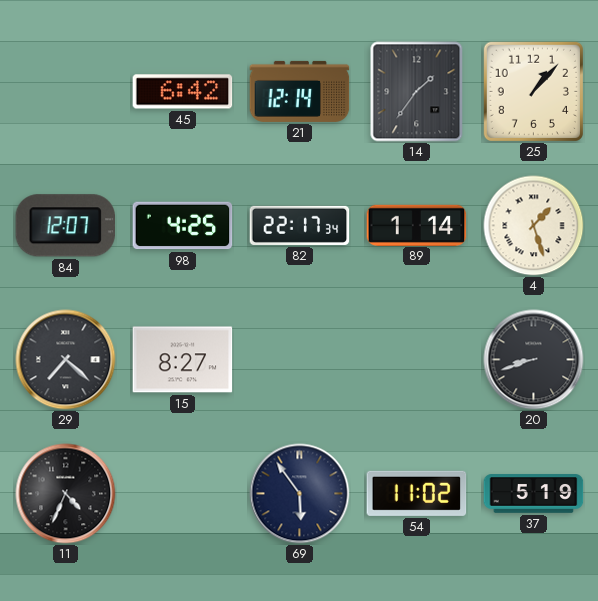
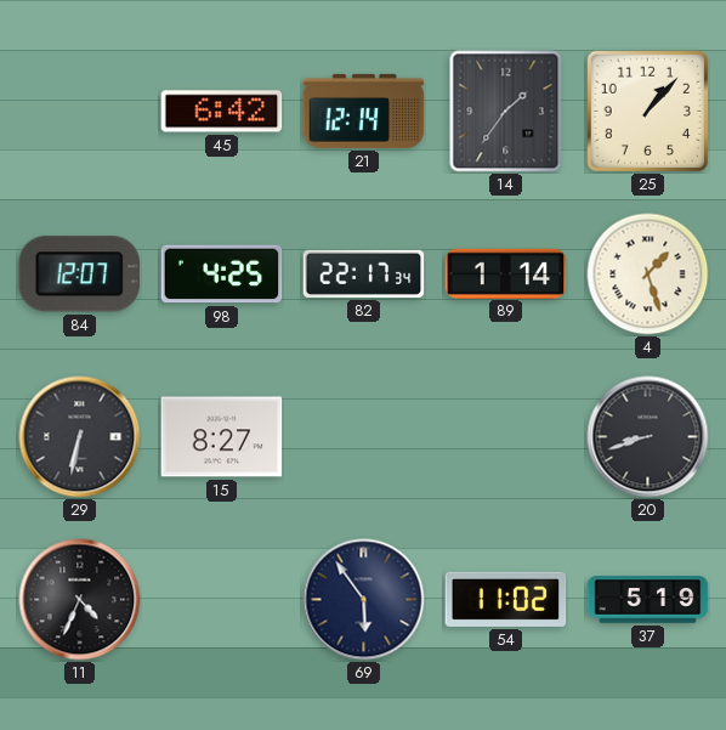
29: 7:22 -> 6:32
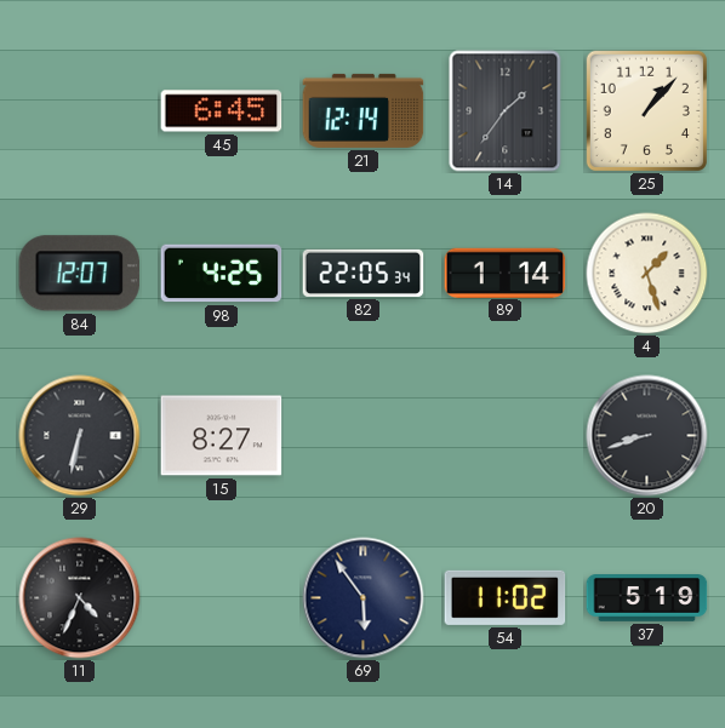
45: 6:42 -> 6:45
82: 22:17 -> 22:05
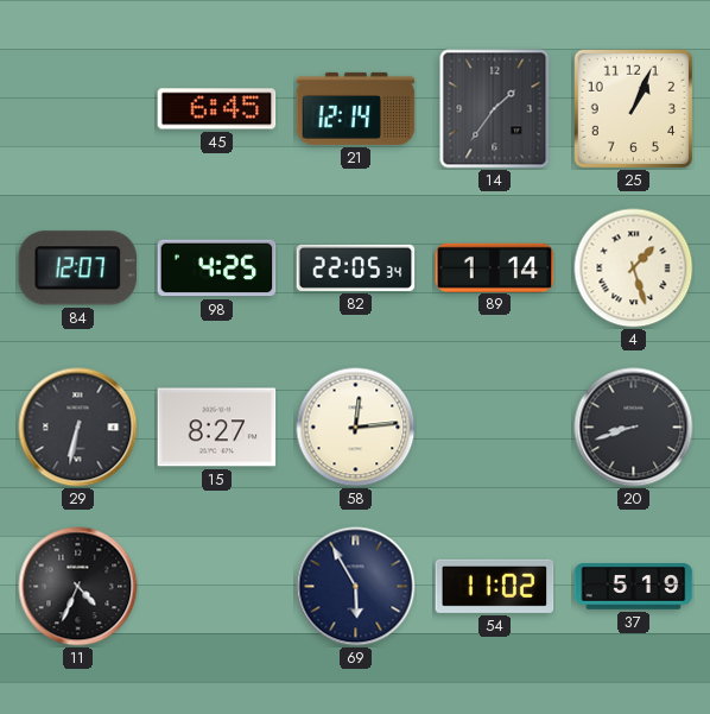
25: 1:07 -> 1:04
58: none -> 12:14
69: 5:54 -> 5:55
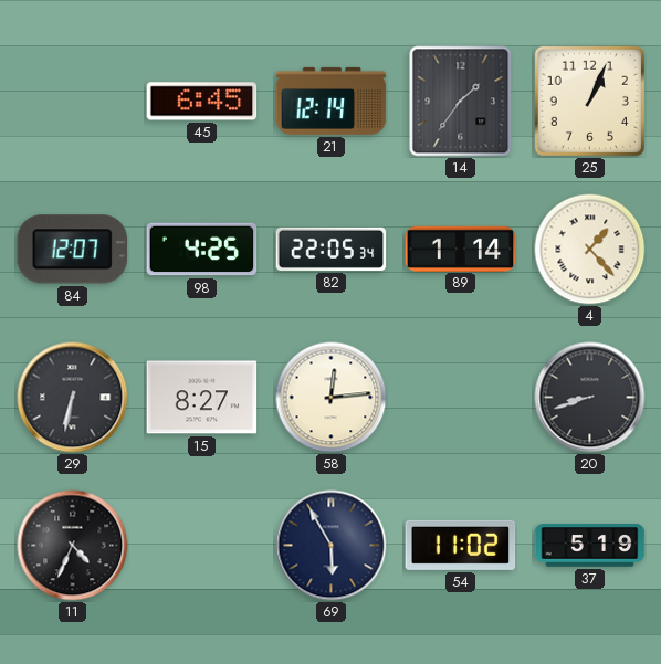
4: 1:27 -> 1:23
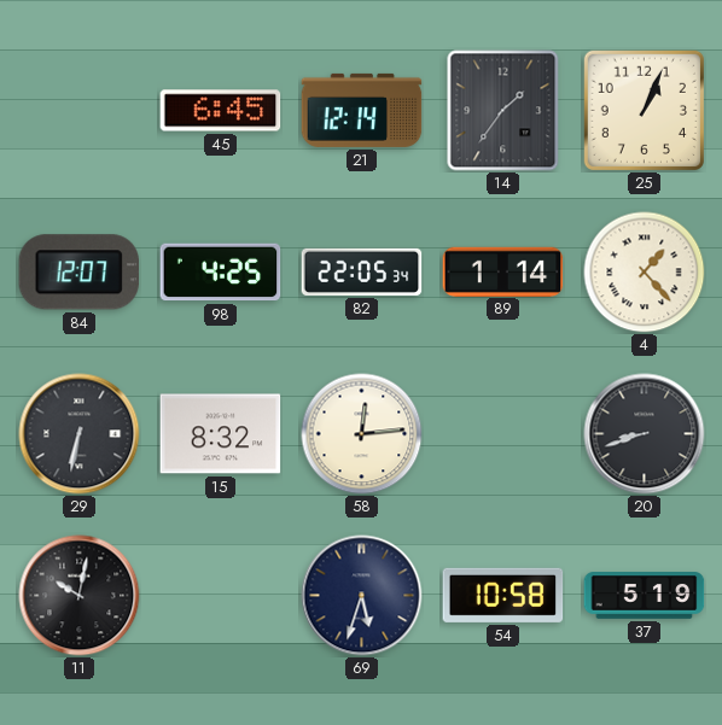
15: 8:27 -> 8:32
11: 4:34 -> 10:02
69: 5:55 -> 5:33
54: 11:02 -> 10:58
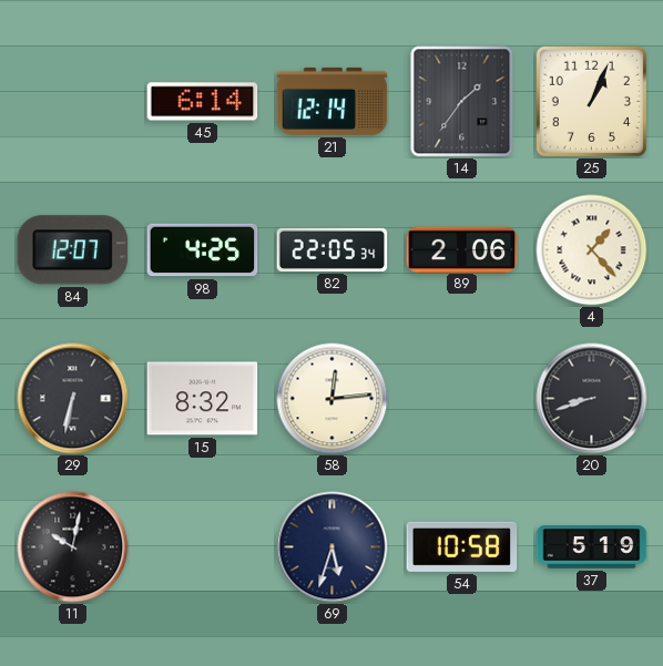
45: 6:45 -> 6:14
89: 1:14 -> 2:06
